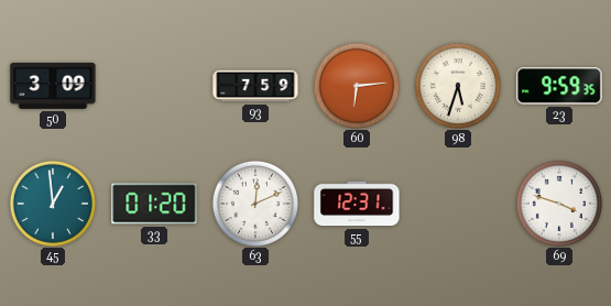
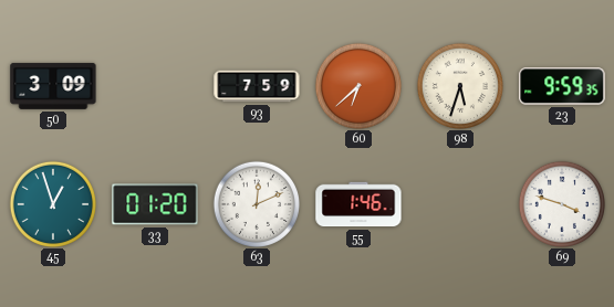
60: 6:14 -> 6:38
45: 12:59 -> 12:57
55: 12:31 -> 1:46
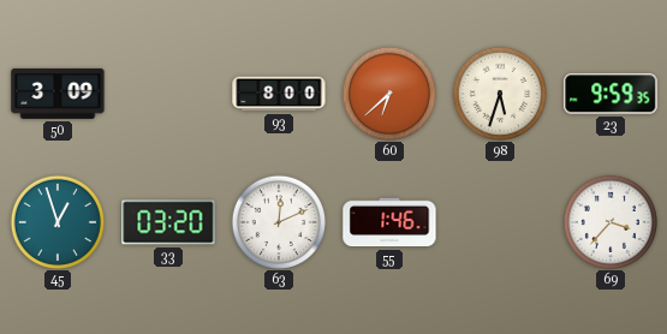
93: 7:59 -> 8:00
33: 01:20 -> 03:20
69: 3:48 -> 3:37
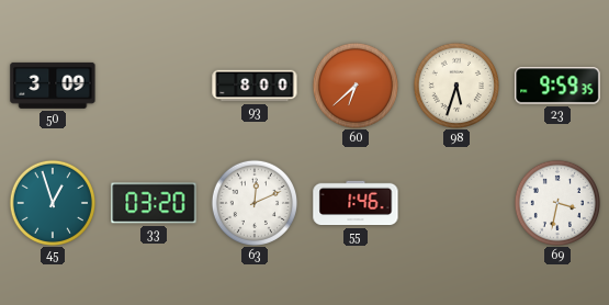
69: 3:37 -> 3:32
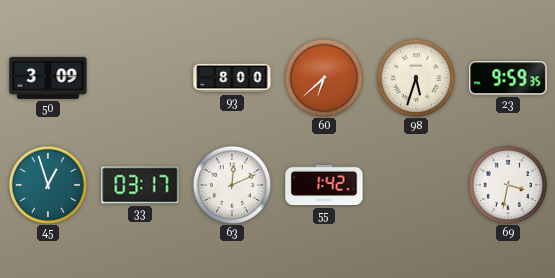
33: 03:20 -> 03:17
55: 1:46 -> 1:42
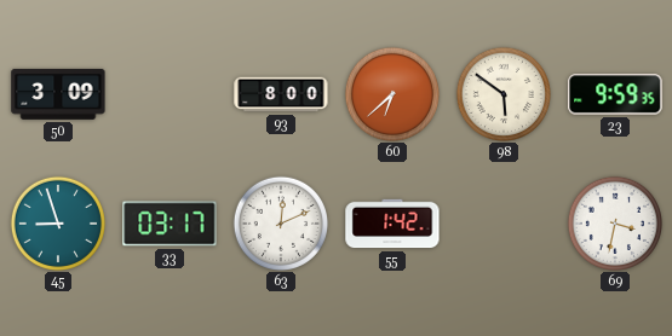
98: 5:33 -> 5:51
45: 12:57 -> 8:57
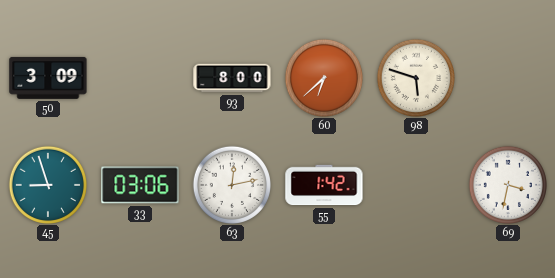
98: 5:51 -> 5:48
23: 9:59 -> none
33: 03:17 -> 03:06
63: 12:11 -> 12:13
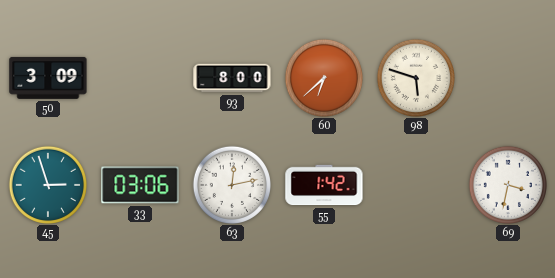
45: 8:57 -> 2:57
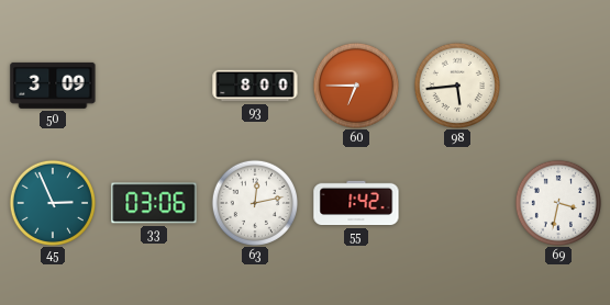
60: 6:38 -> 6:45
98: 5:48 -> 5:44
45: 2:57 -> 2:56
